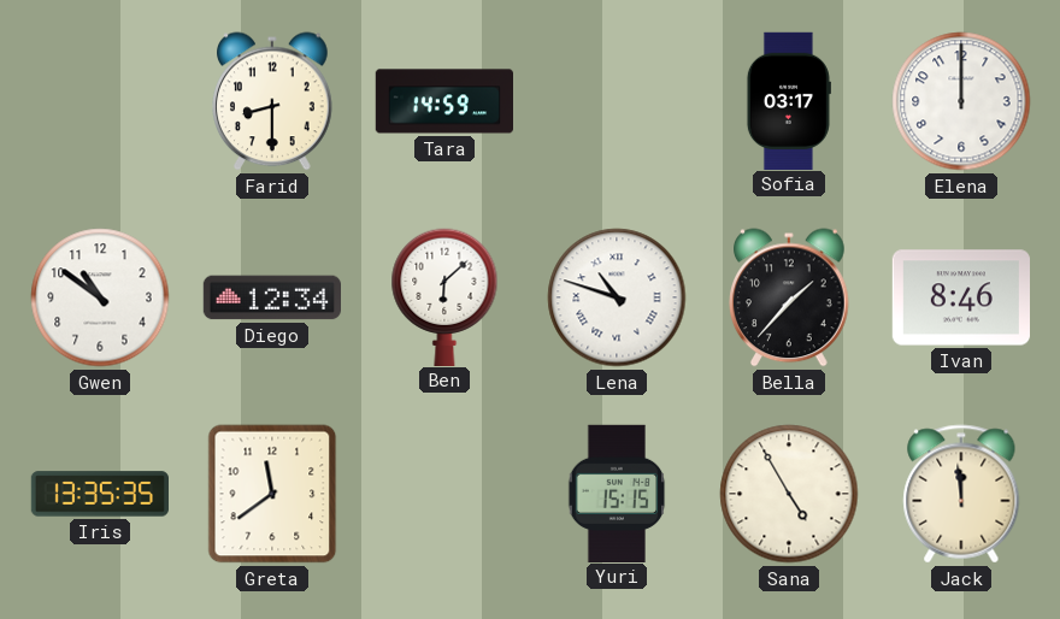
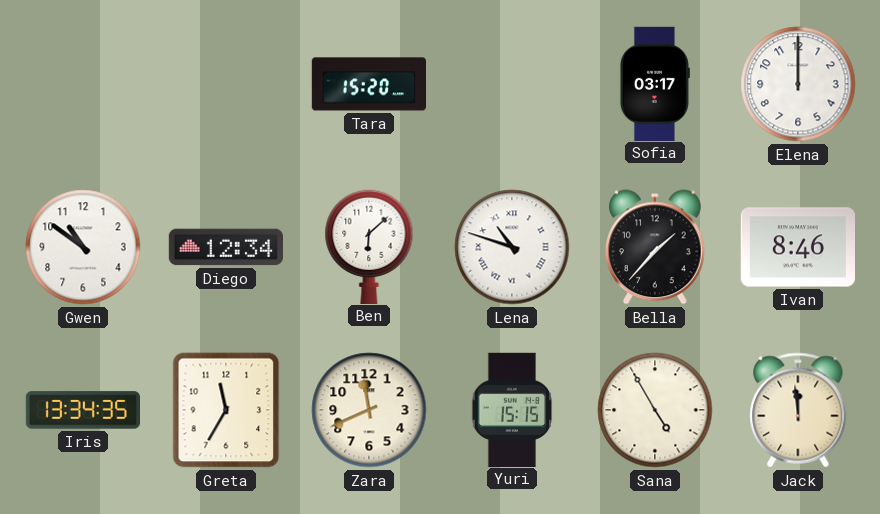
Farid: 8:30 -> none
Tara: 14:59 -> 15:20
Iris: 13:35 -> 13:34
Greta: 11:39 -> 11:35
Zara: none -> 11:41
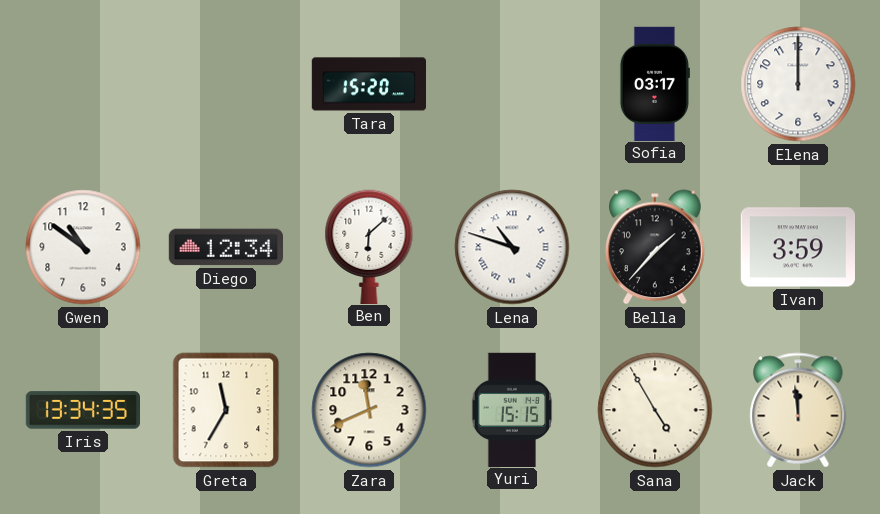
Ivan: 8:46 -> 3:59
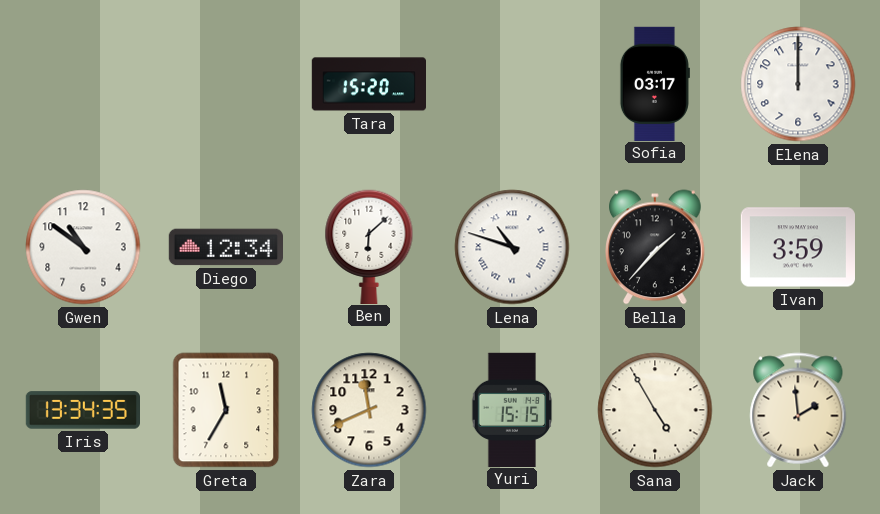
Jack: 11:59 -> 1:59
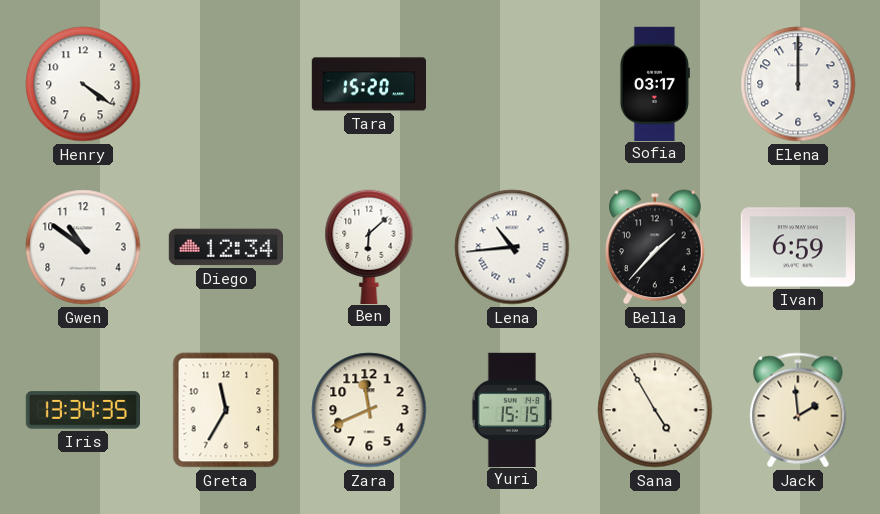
Henry: none -> 4:21
Lena: 10:48 -> 10:44
Ivan: 3:59 -> 6:59
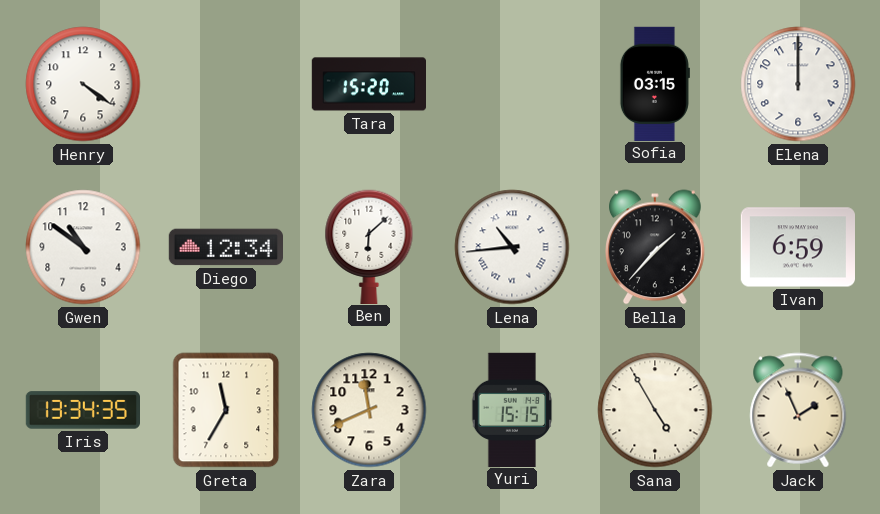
Sofia: 03:17 -> 03:15
Jack: 1:59 -> 1:56
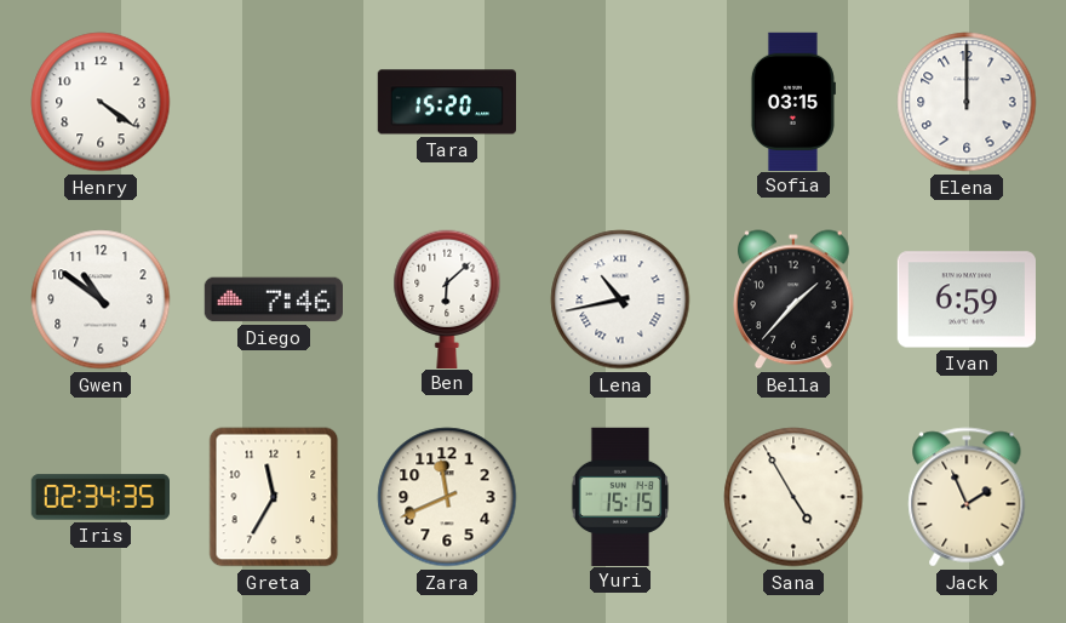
Diego: 12:34 -> 7:46
Lena: 10:44 -> 10:43
Iris: 13:34 -> 02:34
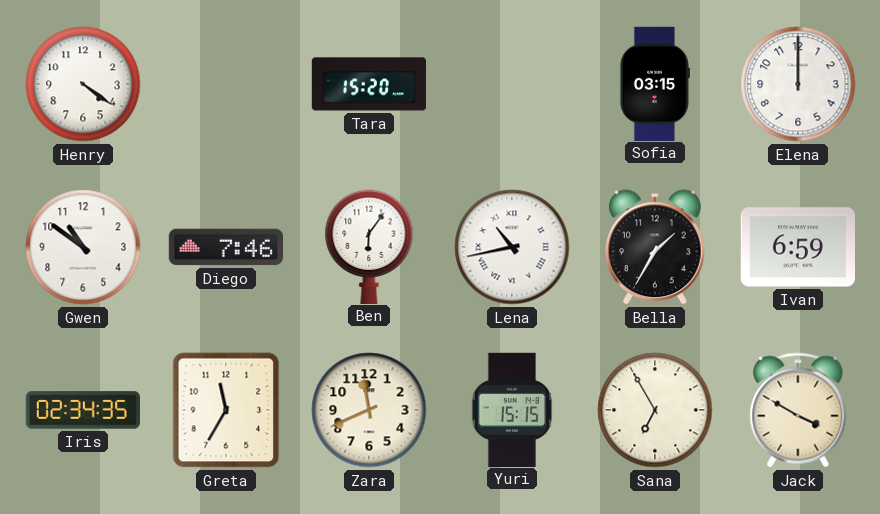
Ben: 6:08 -> 6:06
Bella: 1:37 -> 1:35
Sana: 4:55 -> 6:55
Jack: 1:56 -> 3:50
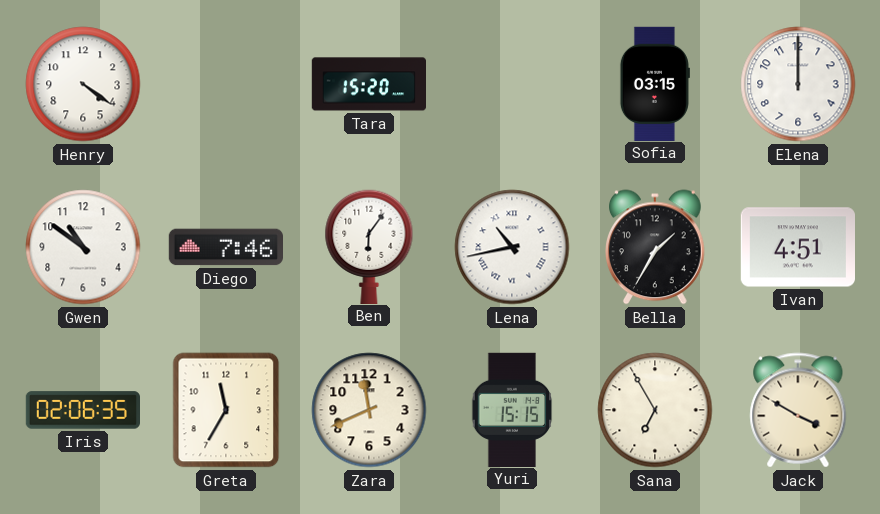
Ivan: 6:59 -> 4:51
Iris: 02:34 -> 02:06
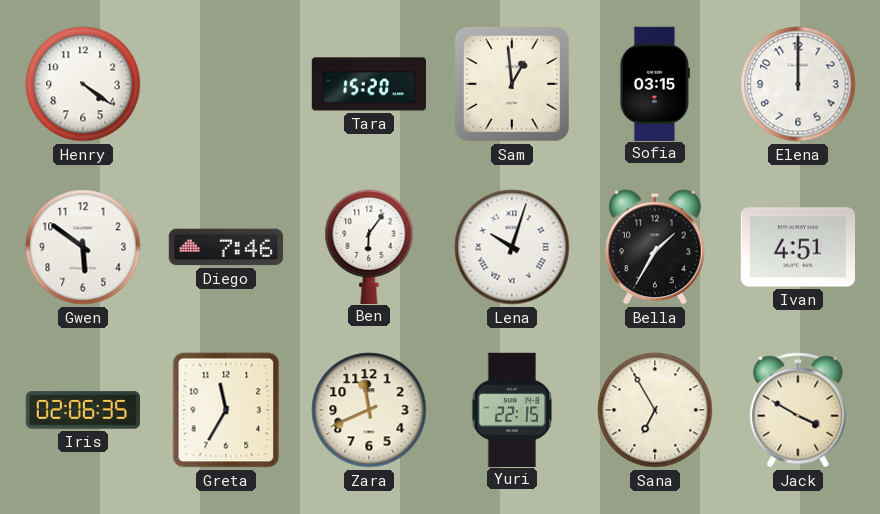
Sam: none -> 12:59
Gwen: 10:51 -> 5:51
Lena: 10:43 -> 10:03
Yuri: 15:15 -> 22:15
